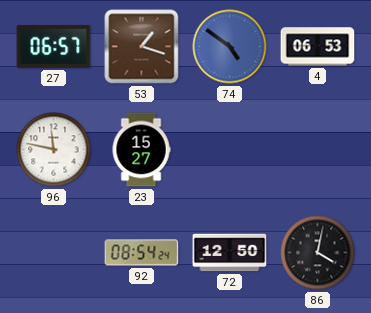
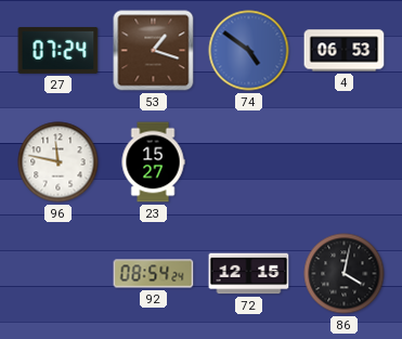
27: 06:57 -> 07:24
72: 12:50 -> 12:15
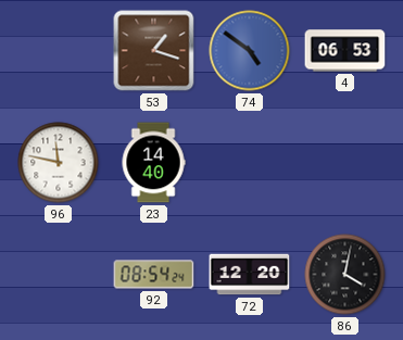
27: 07:24 -> none
23: 15:27 -> 14:40
72: 12:15 -> 12:20
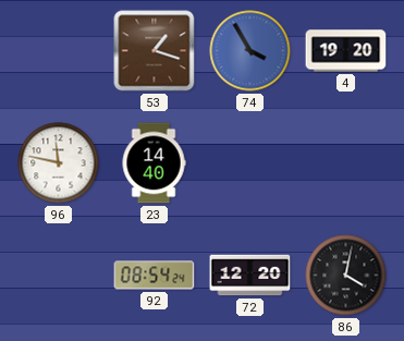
74: 4:51 -> 3:55
4: 06:53 -> 19:20
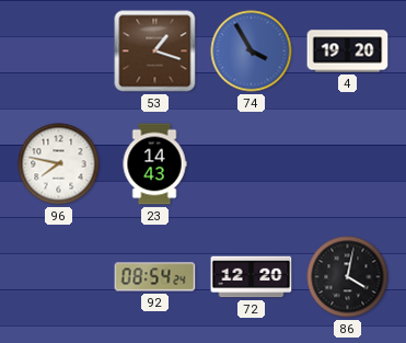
96: 11:47 -> 7:47
23: 14:40 -> 14:43
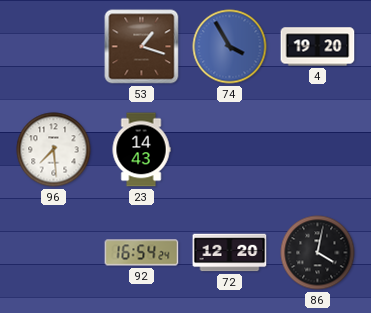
96: 7:47 -> 7:29
92: 08:54 -> 16:54
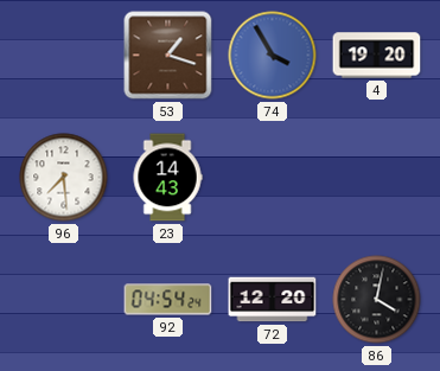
92: 16:54 -> 04:54
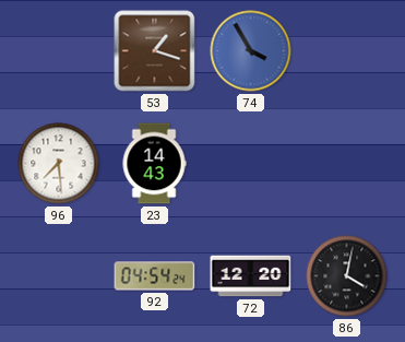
4: 19:20 -> none
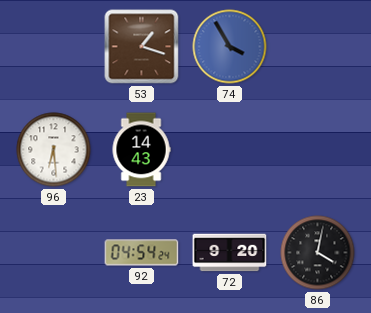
96: 7:29 -> 6:29
72: 12:20 -> 9:20
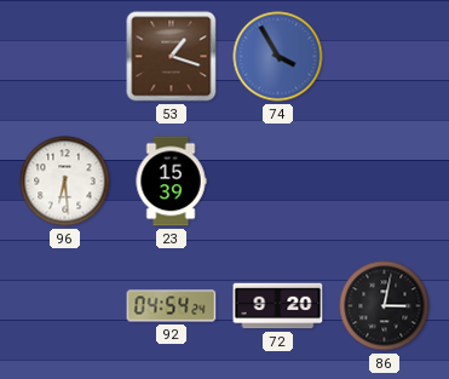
23: 14:43 -> 15:39
86: 4:02 -> 3:02
